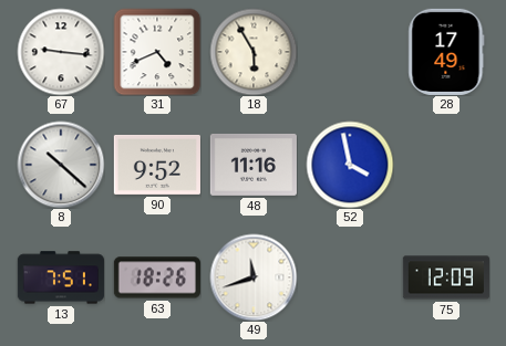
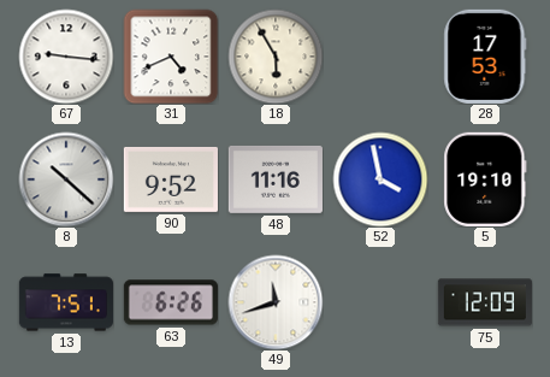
28: 17:49 -> 17:53
5: none -> 19:10
63: 18:26 -> 6:26
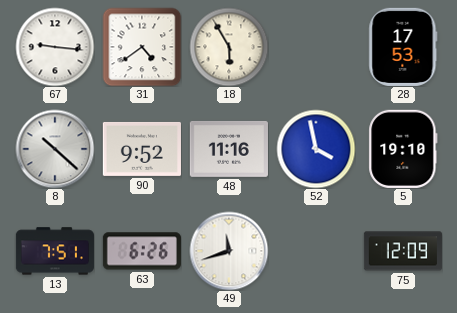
31: 4:41 -> 4:39
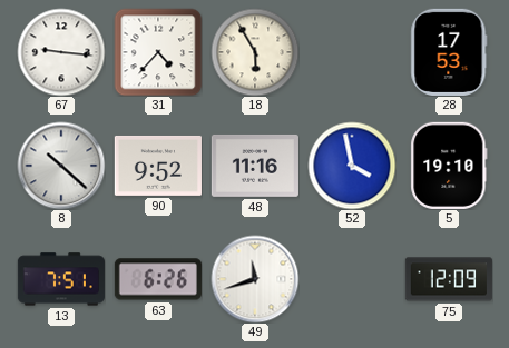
31: 4:39 -> 4:37
